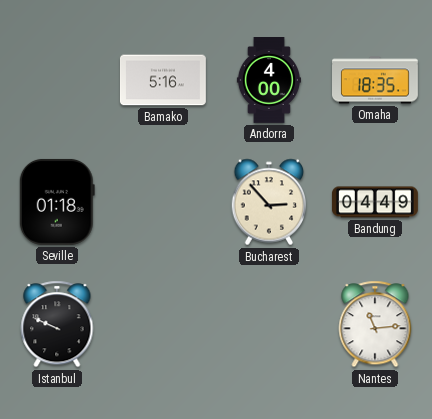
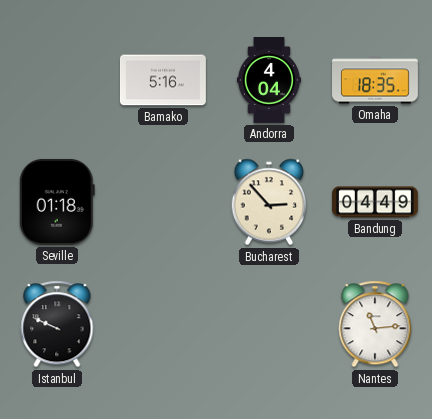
Andorra: 4:00 -> 4:04
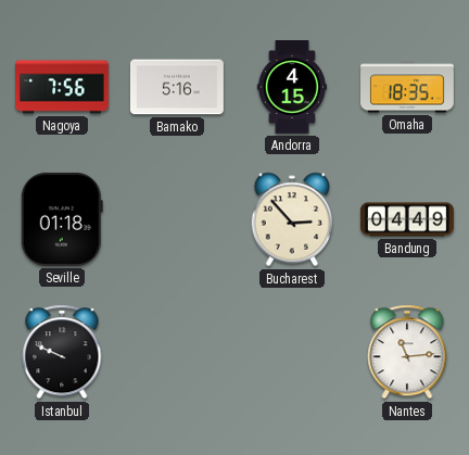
Nagoya: none -> 7:56
Andorra: 4:04 -> 4:15
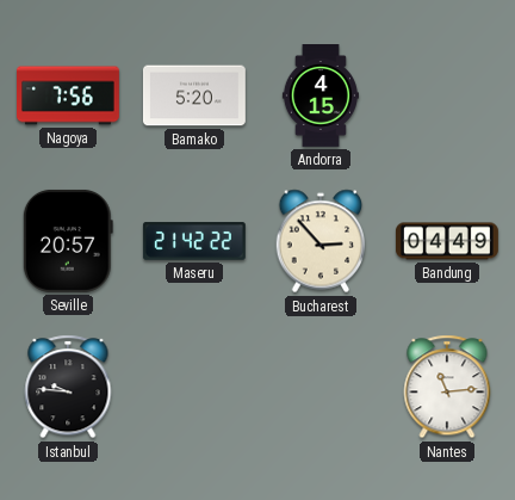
Bamako: 5:16 -> 5:20
Omaha: 18:35 -> none
Seville: 01:18 -> 20:57
Maseru: none -> 21:42
Istanbul: 9:49 -> 9:46
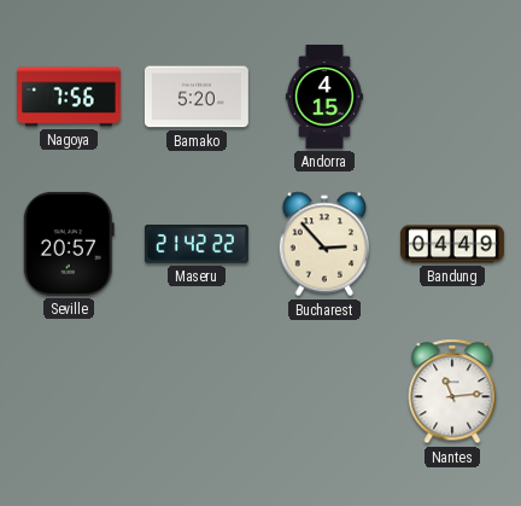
Istanbul: 9:46 -> none
